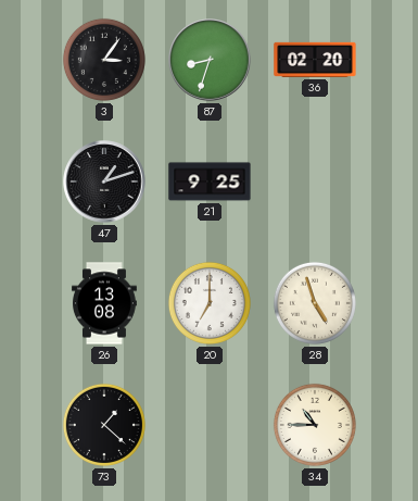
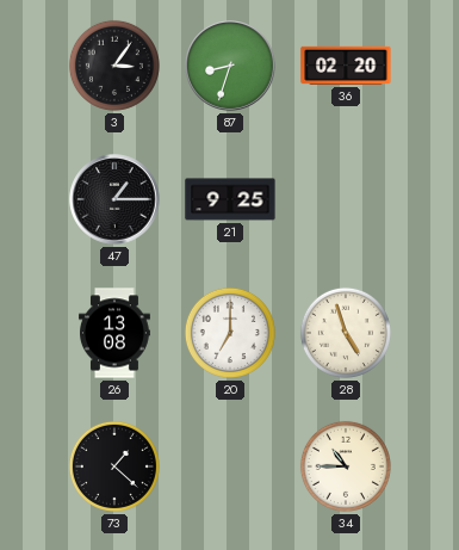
47: 1:12 -> 1:15
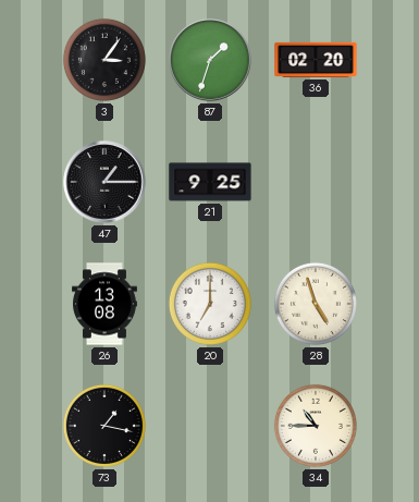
87: 8:33 -> 1:33
73: 1:22 -> 1:17
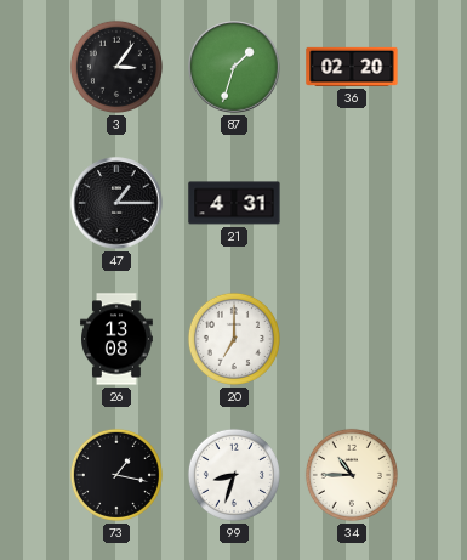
21: 9:25 -> 4:31
28: 4:57 -> none
99: none -> 8:33
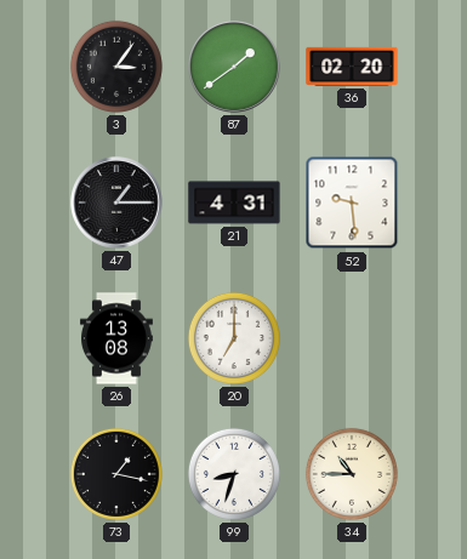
87: 1:33 -> 1:39
52: none -> 9:29
